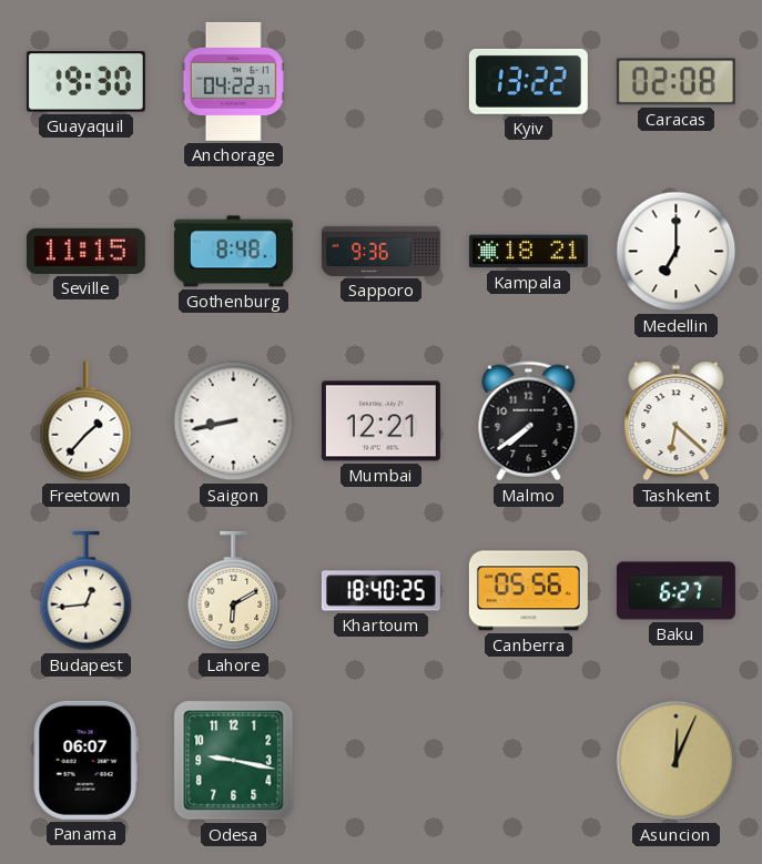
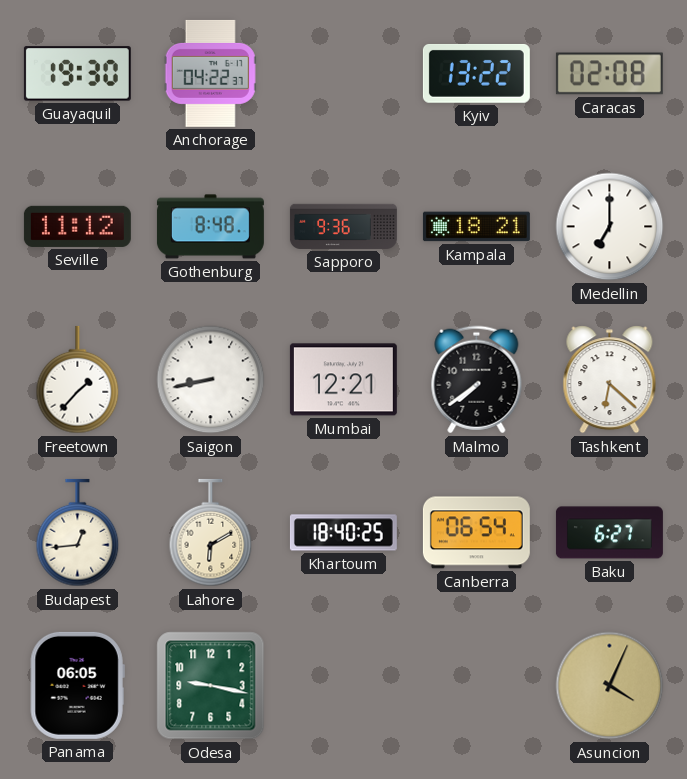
Seville: 11:15 -> 11:12
Canberra: 05:56 -> 06:54
Panama: 06:07 -> 06:05
Asuncion: 12:04 -> 4:04
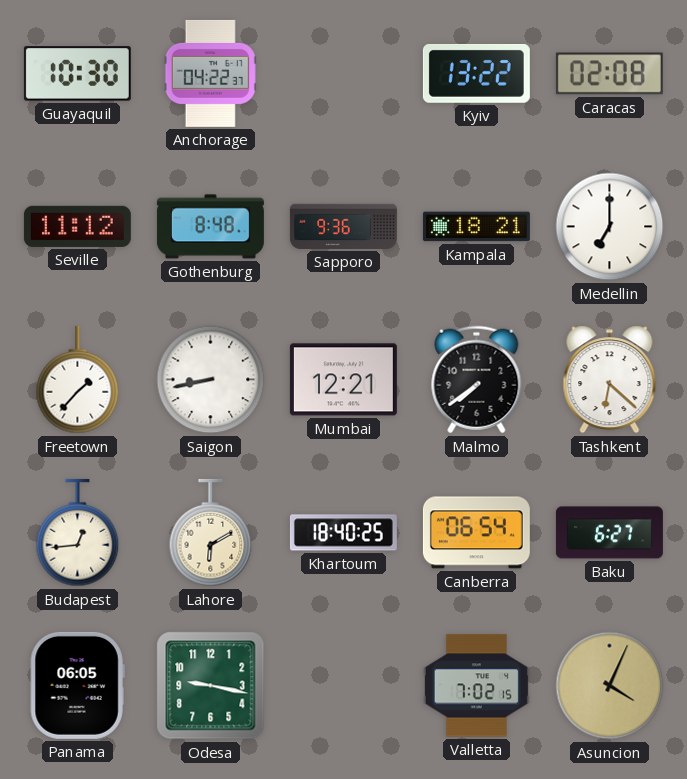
Guayaquil: 19:30 -> 10:30
Valletta: none -> 7:02
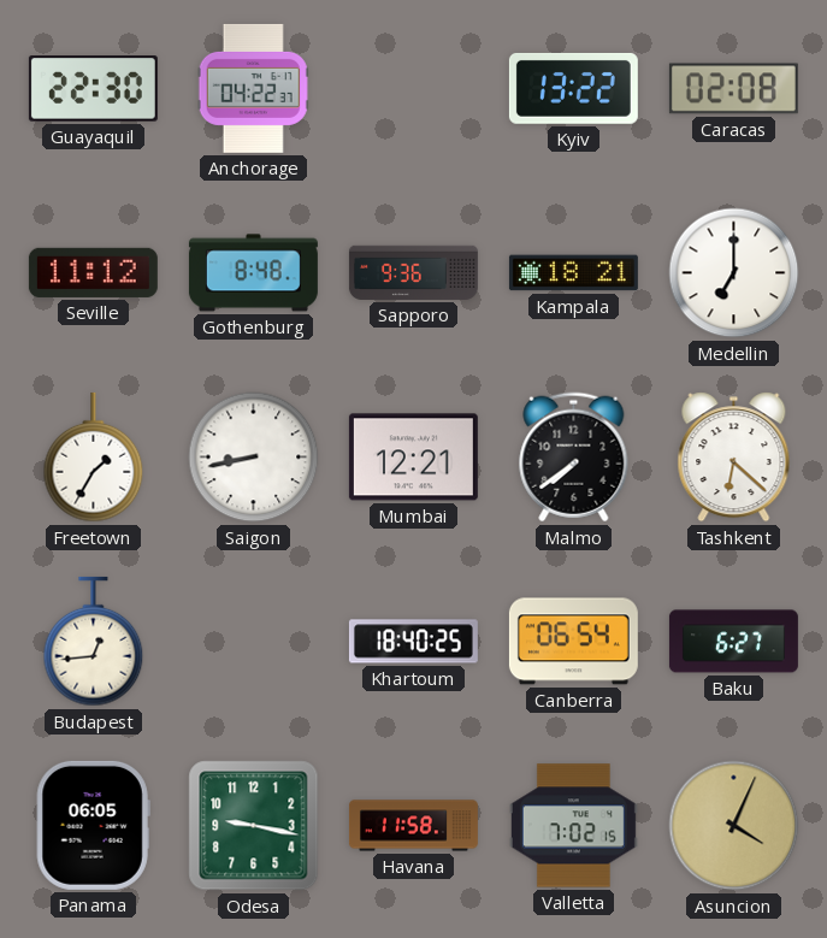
Guayaquil: 10:30 -> 22:30
Freetown: 1:37 -> 1:35
Lahore: 6:10 -> none
Havana: none -> 11:58
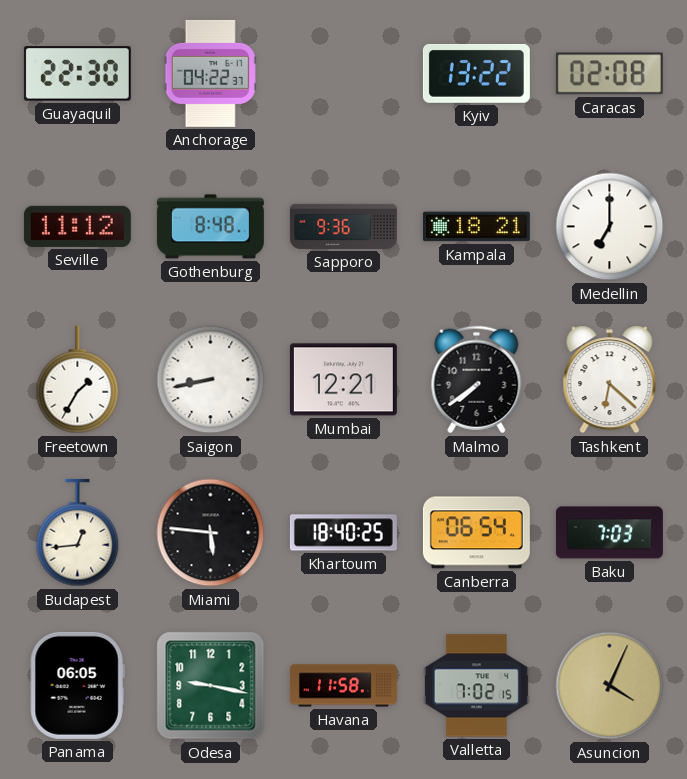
Miami: none -> 5:46
Baku: 6:27 -> 7:03
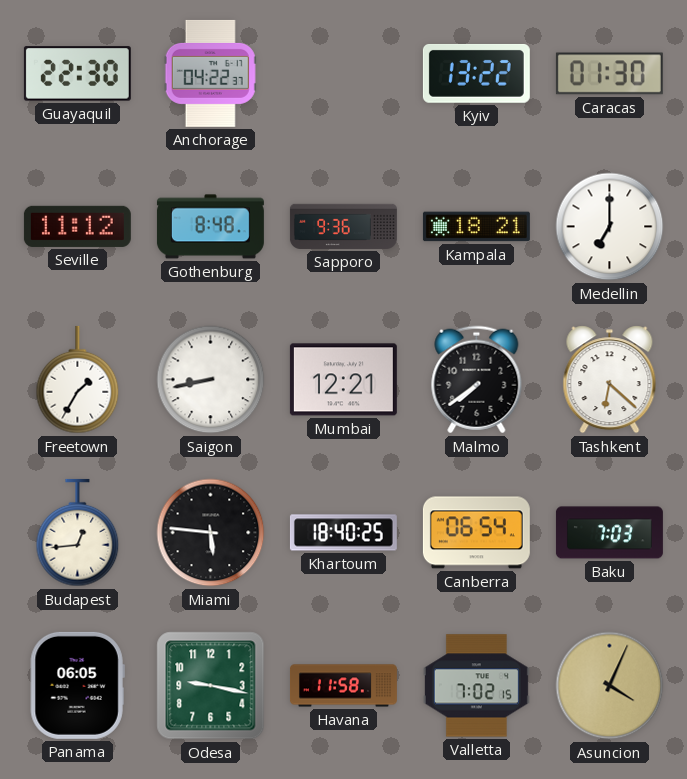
Caracas: 02:08 -> 01:30
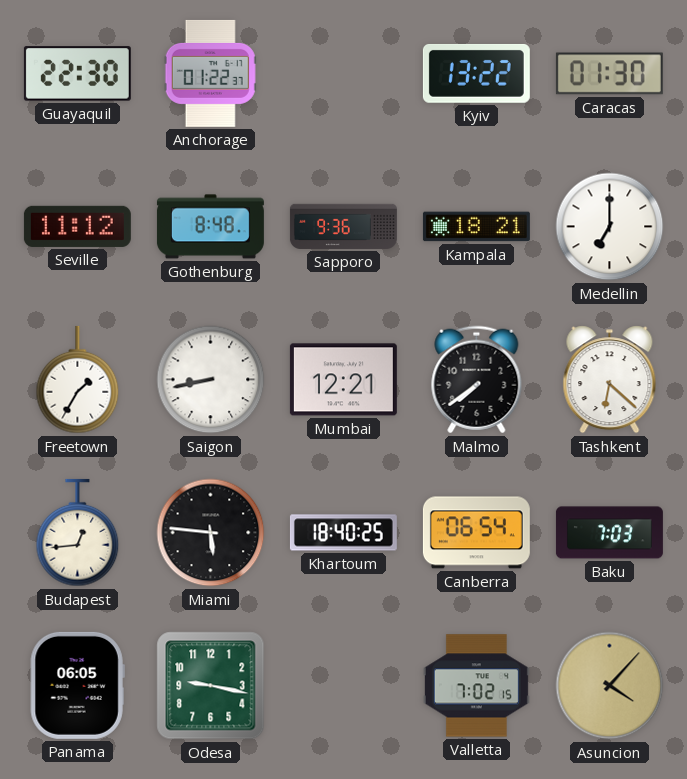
Anchorage: 04:22 -> 01:22
Havana: 11:58 -> none
Asuncion: 4:04 -> 4:07
